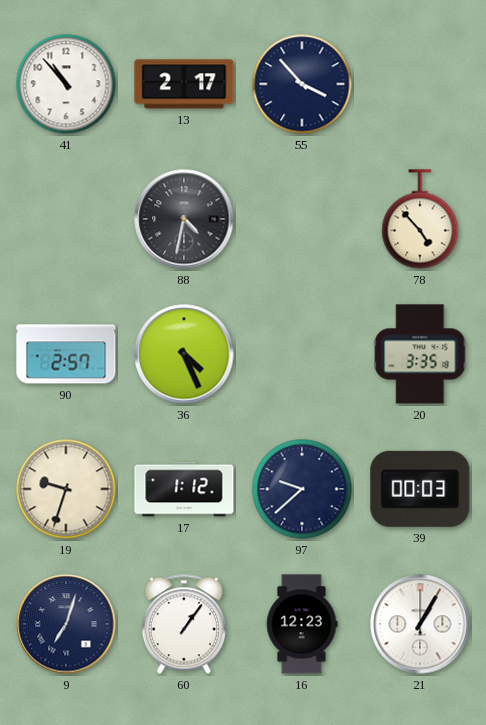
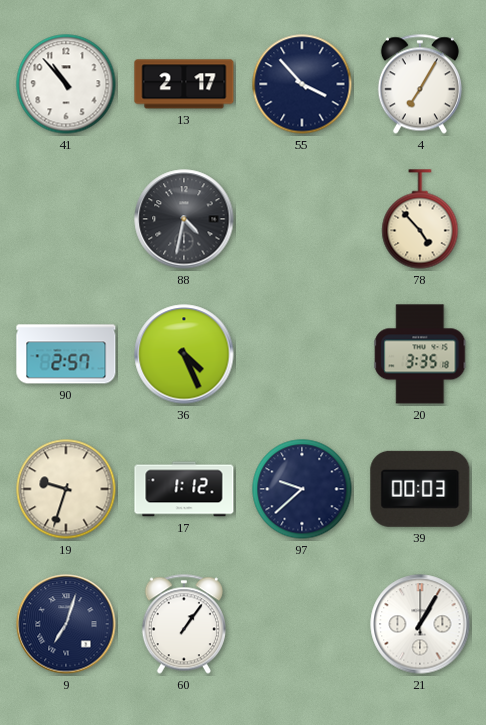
4: none -> 7:05
16: 12:23 -> none
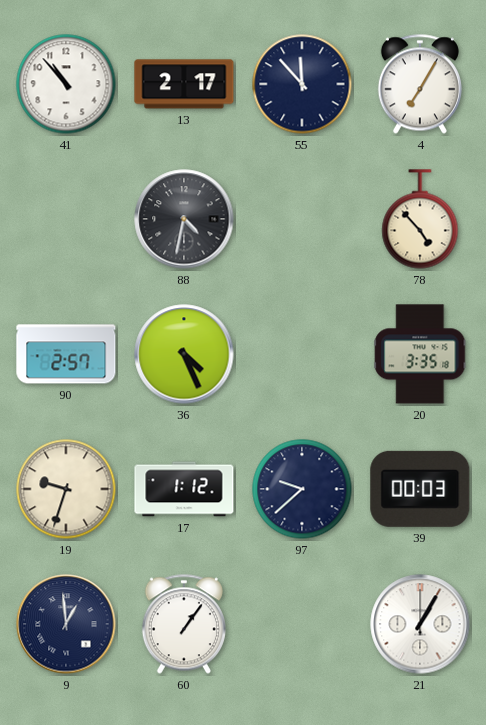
55: 3:53 -> 11:53
9: 7:03 -> 12:59
